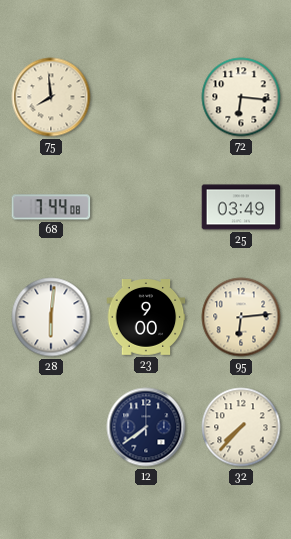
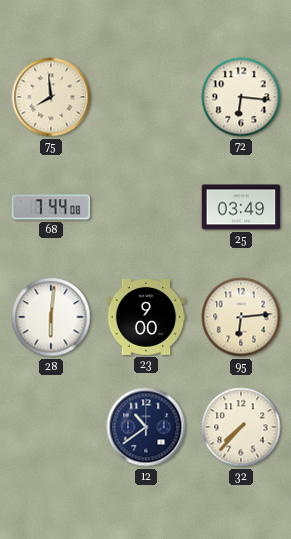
12: 7:39 -> 10:39
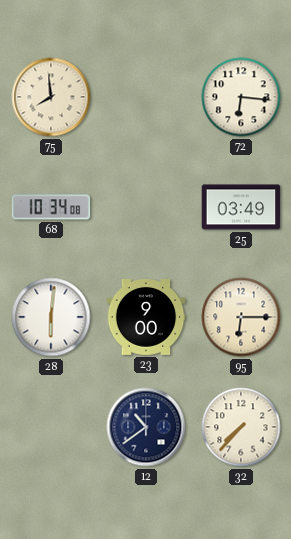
68: 7:44 -> 10:34
95: 6:14 -> 6:15
